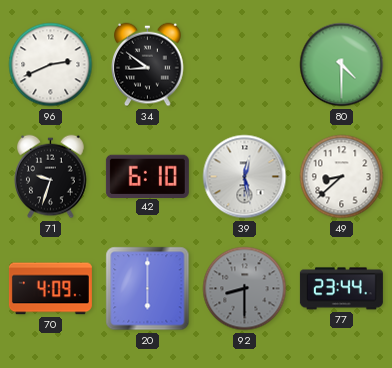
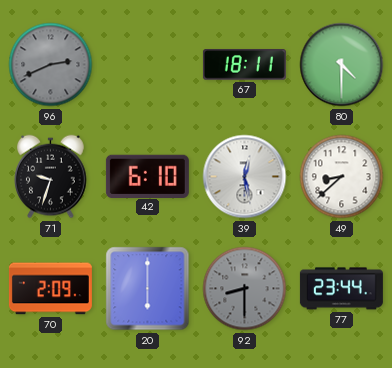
96 dial: white -> grey
34: 8:51 -> none
67: none -> 18:11
70: 4:09 -> 2:09
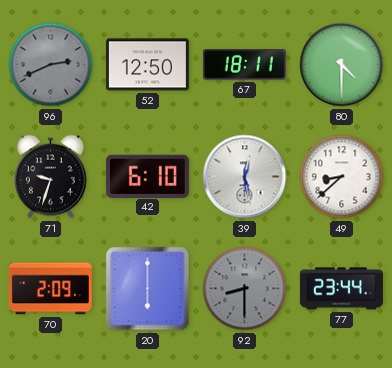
52: none -> 12:50
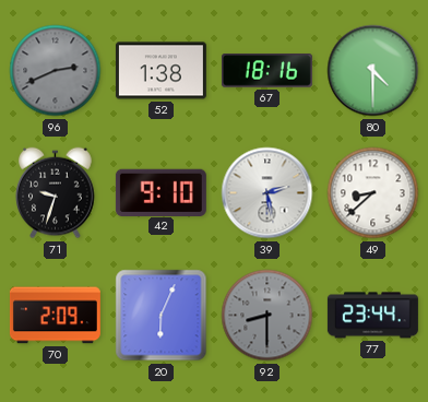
52: 12:50 -> 1:38
67: 18:11 -> 18:16
42: 6:10 -> 9:10
39: 12:28 -> 2:28
20: 6:00 -> 6:04
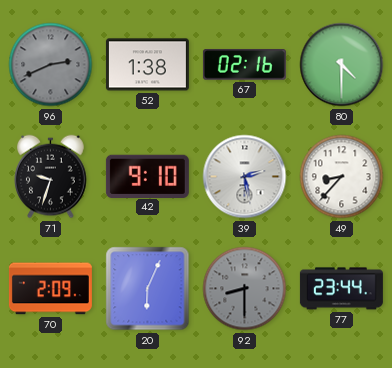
67: 18:16 -> 02:16
49: 8:38 -> 8:37
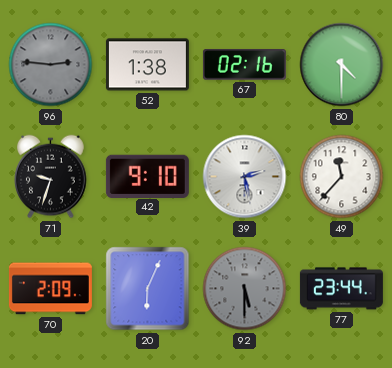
96: 2:41 -> 2:46
49: 8:37 -> 11:37
92: 8:30 -> 5:30
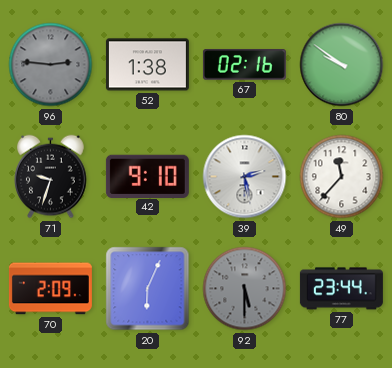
80: 4:30 -> 9:51
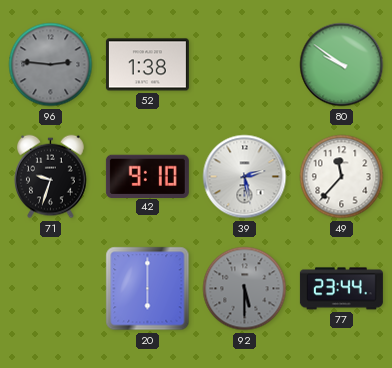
67: 02:16 -> none
70: 2:09 -> none
20: 6:04 -> 6:00
